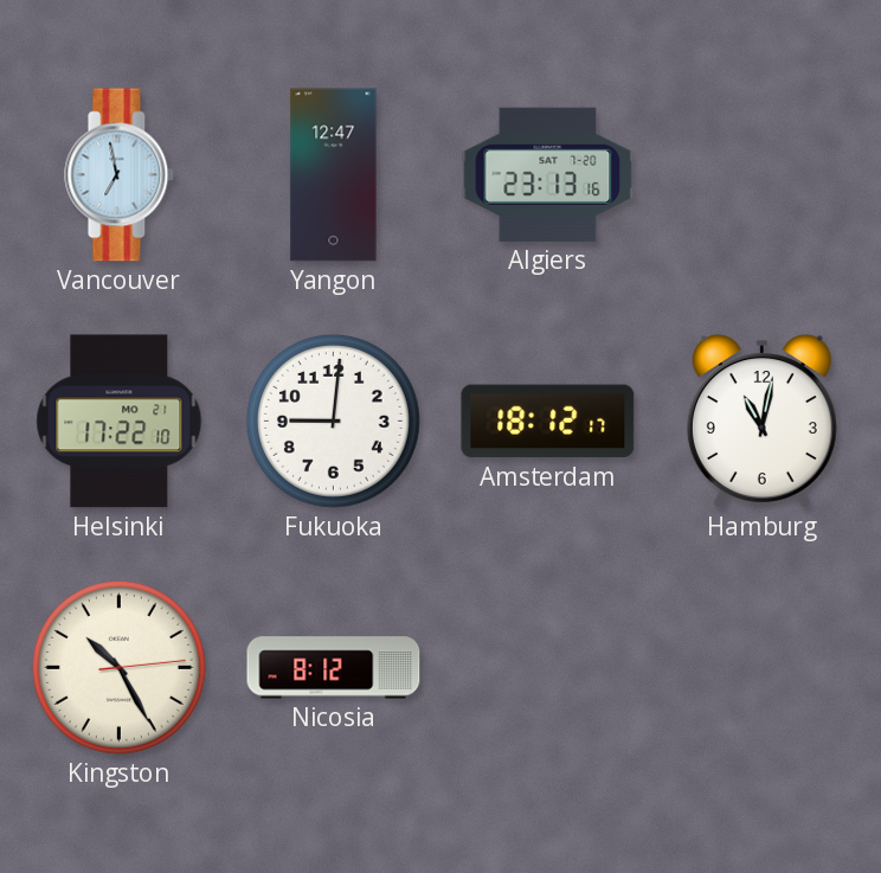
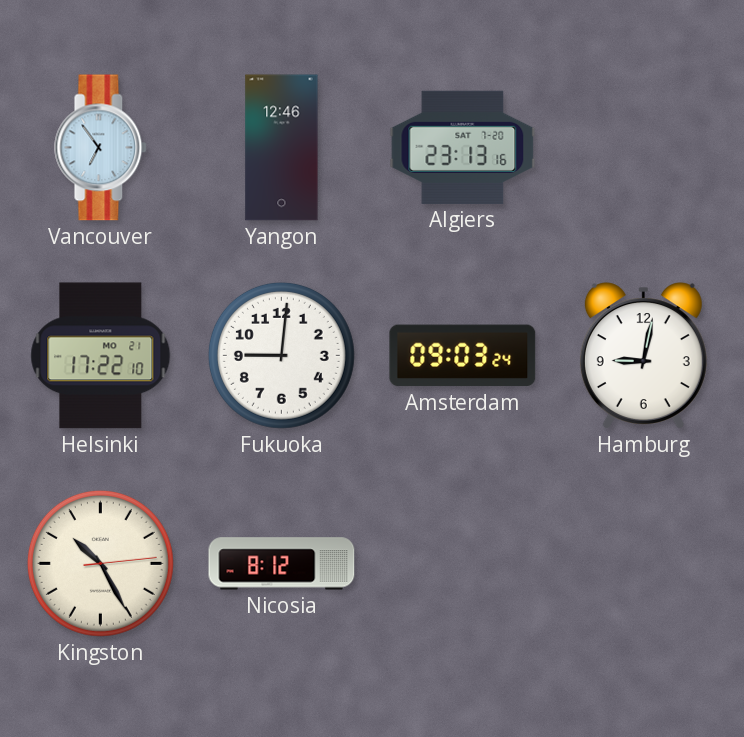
Vancouver: 6:58 -> 6:54
Yangon: 12:47 -> 12:46
Amsterdam: 18:12 -> 09:03
Hamburg: 11:02 -> 9:02
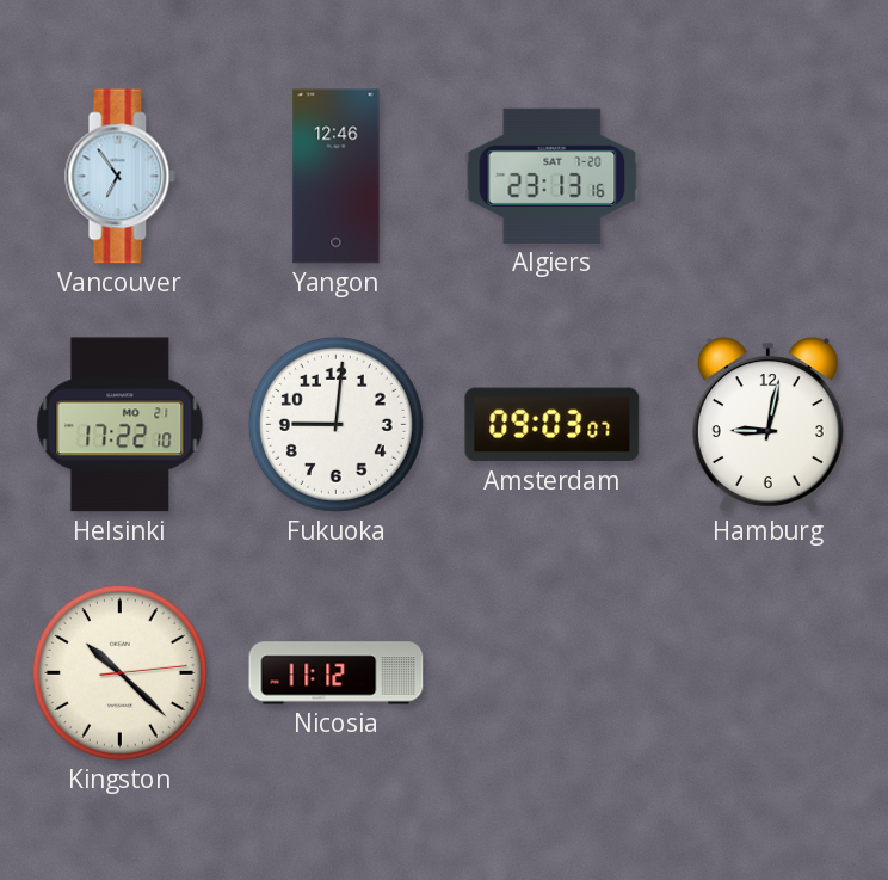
Amsterdam: 09:03:24 -> 09:03:07
Kingston: 10:25 -> 10:22
Nicosia: 8:12 -> 11:12
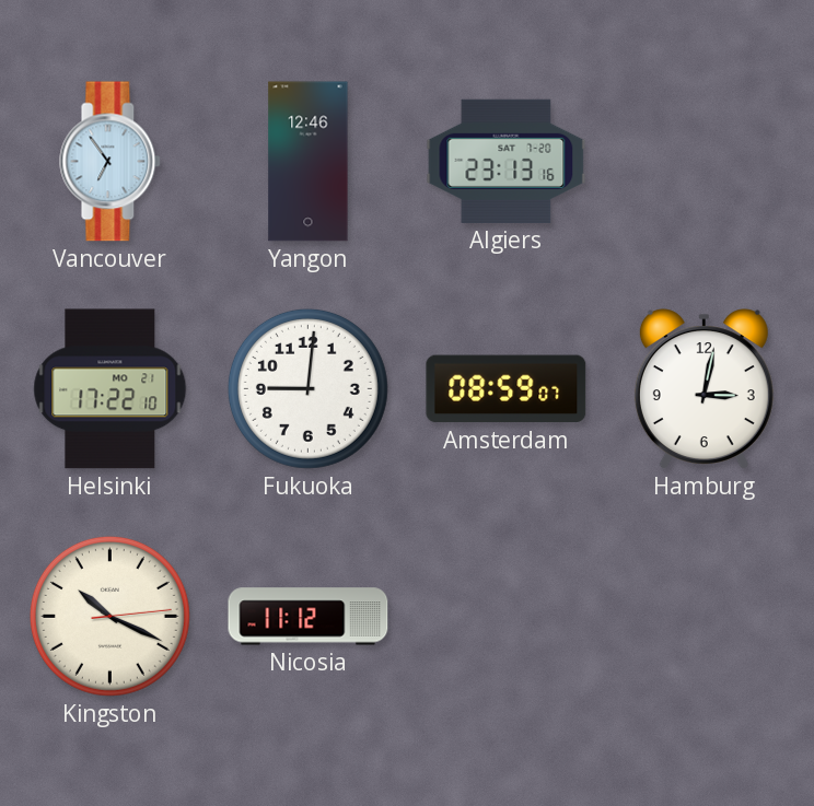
Amsterdam: 09:03 -> 08:59
Hamburg: 9:02 -> 3:02
Kingston: 10:22 -> 10:19
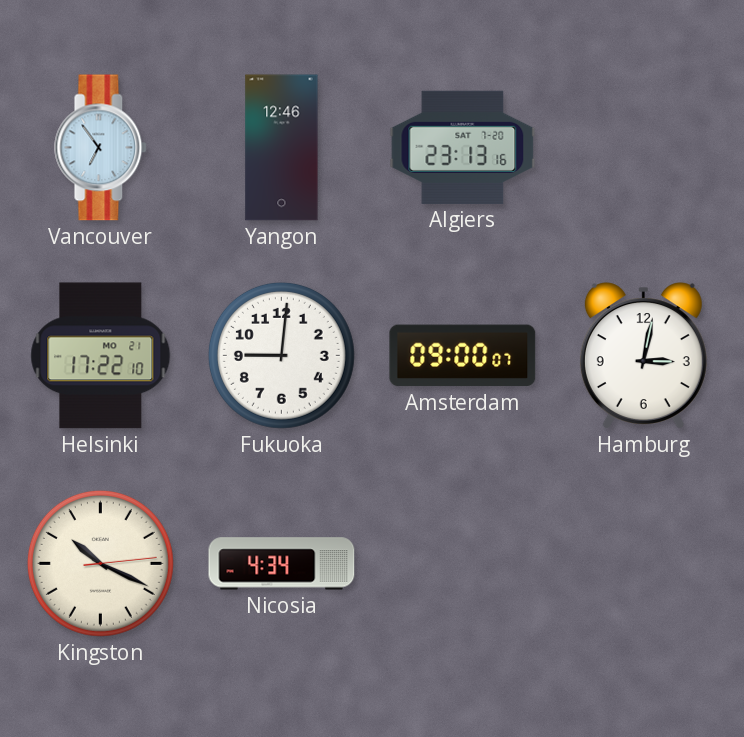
Amsterdam: 08:59 -> 09:00
Nicosia: 11:12 -> 4:34
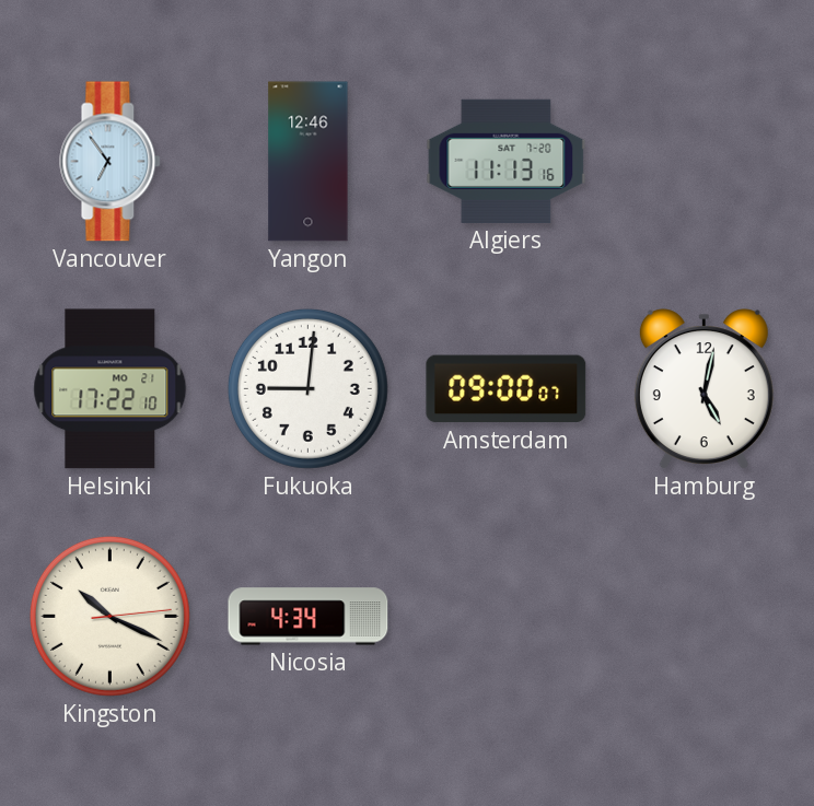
Algiers: 23:13 -> 11:13
Hamburg: 3:02 -> 5:02
